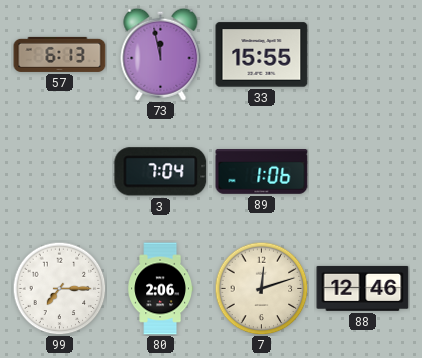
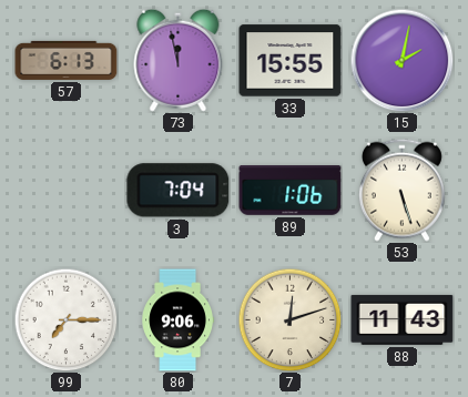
15: none -> 2:02
53: none -> 5:27
80: 2:06 -> 9:06
88: 12:46 -> 11:43
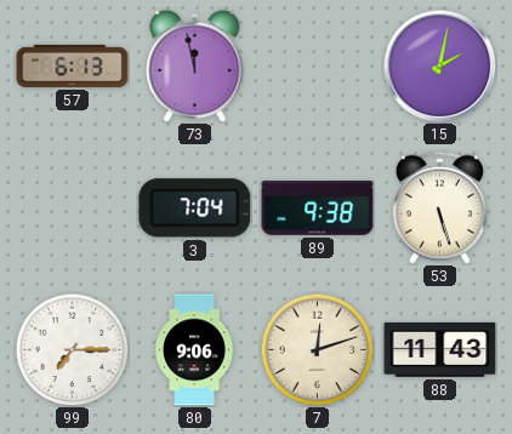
33: 15:55 -> none
89: 1:06 -> 9:38
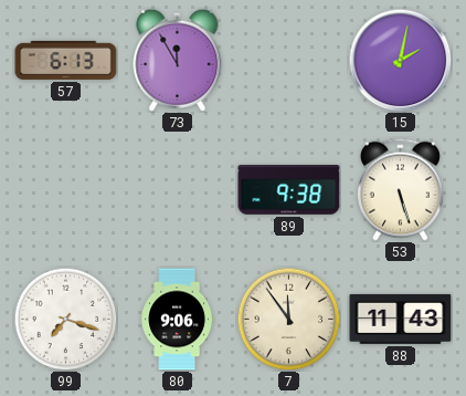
73: 11:58 -> 11:55
3: 7:04 -> none
99: 7:15 -> 7:18
7: 12:12 -> 11:54
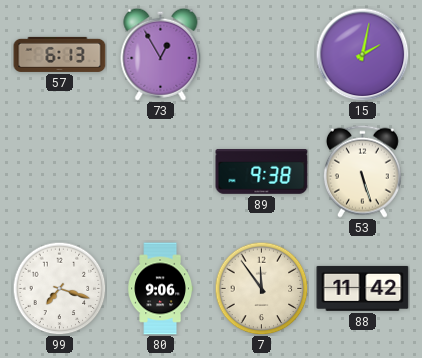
73: 11:55 -> 12:55
88: 11:43 -> 11:42
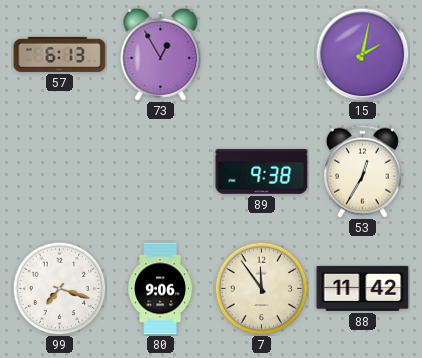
53: 5:27 -> 12:35
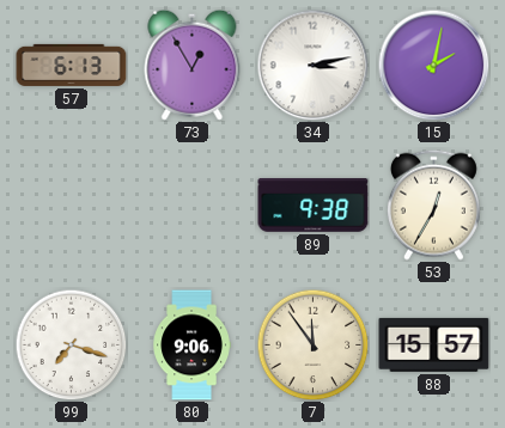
34: none -> 3:13
88: 11:42 -> 15:57
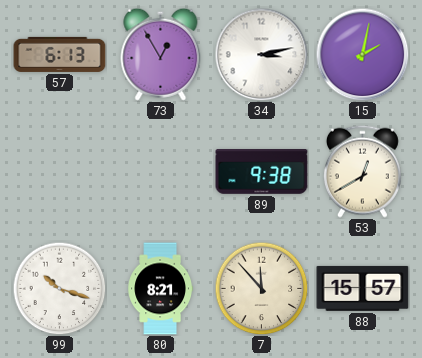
53: 12:35 -> 12:40
99: 7:18 -> 10:18
80: 9:06 -> 8:21
7: 11:54 -> 11:53
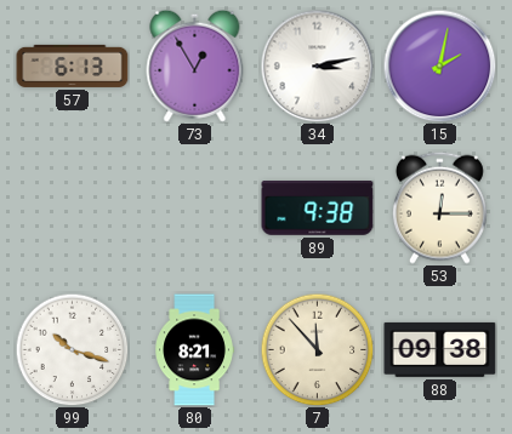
53: 12:40 -> 12:15
88: 15:57 -> 09:38
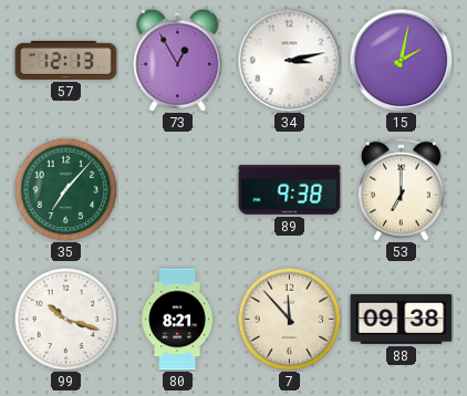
57: 6:13 -> 12:13
35: none -> 7:07
53: 12:15 -> 7:00
